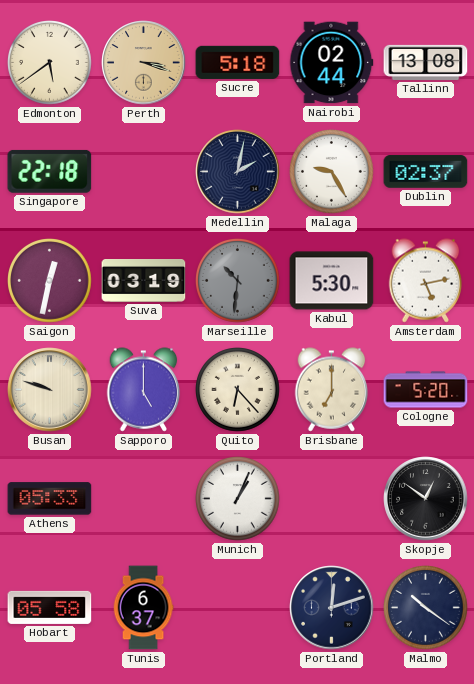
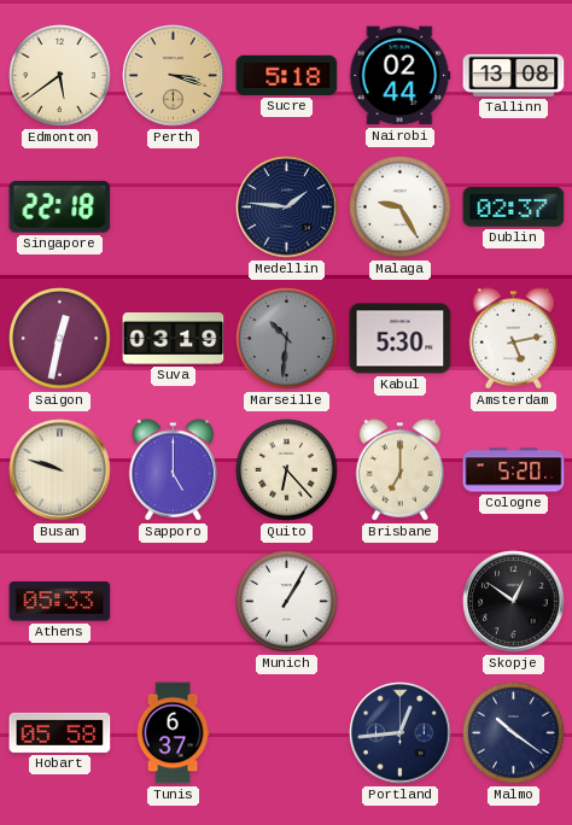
Medellin: 2:02 -> 1:46
Munich: 1:04 -> 1:05
Portland: 12:12 -> 12:44
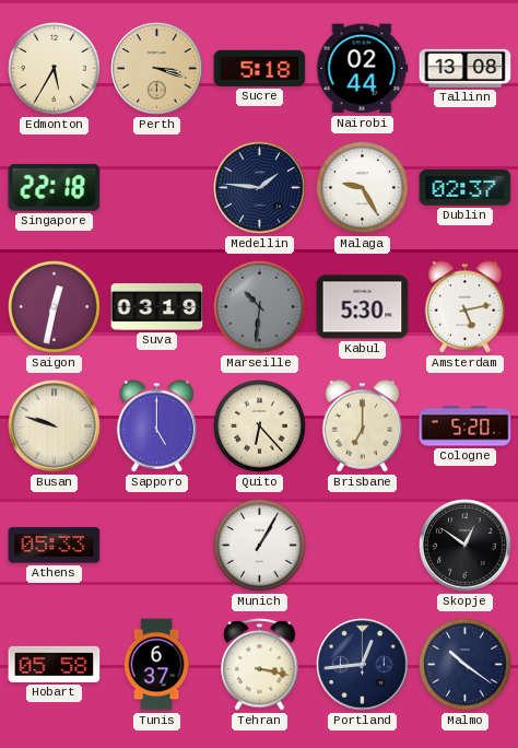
Edmonton: 5:39 -> 5:35
Tehran: none -> 3:17
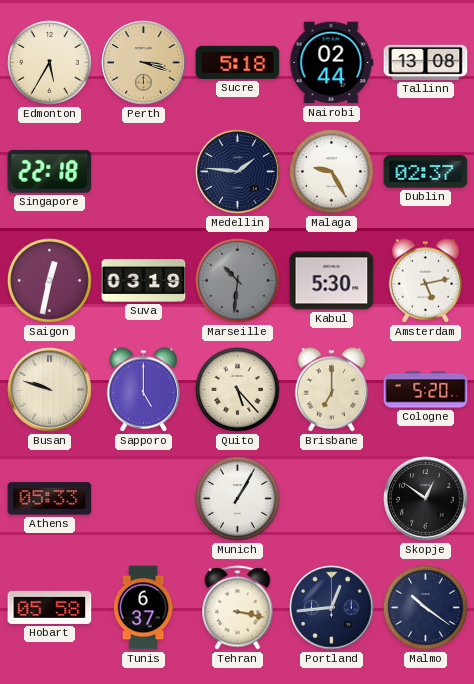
Quito: 6:23 -> 5:23
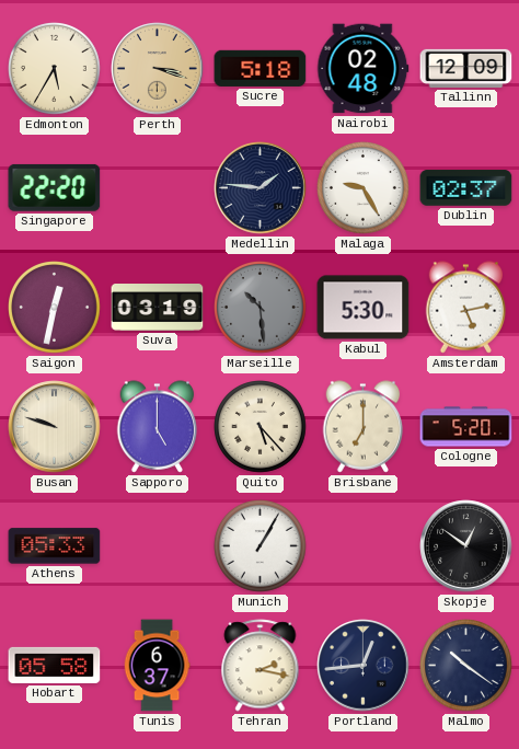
Nairobi: 02:44 -> 02:48
Tallinn: 13:08 -> 12:09
Singapore: 22:18 -> 22:20
Marseille: 10:31 -> 10:29
Tehran: 3:17 -> 2:17
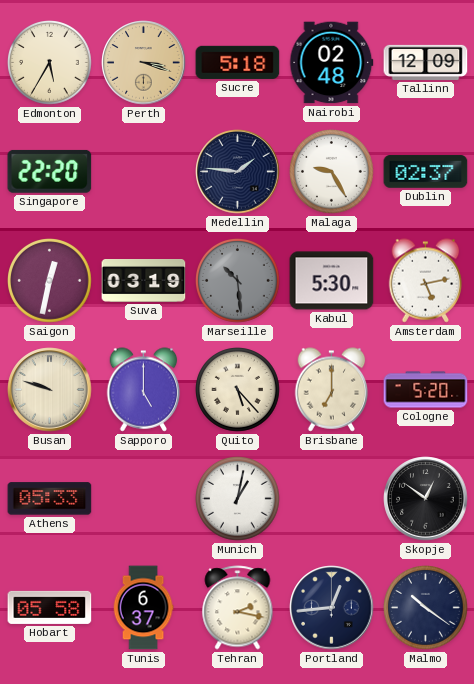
Munich: 1:05 -> 1:02
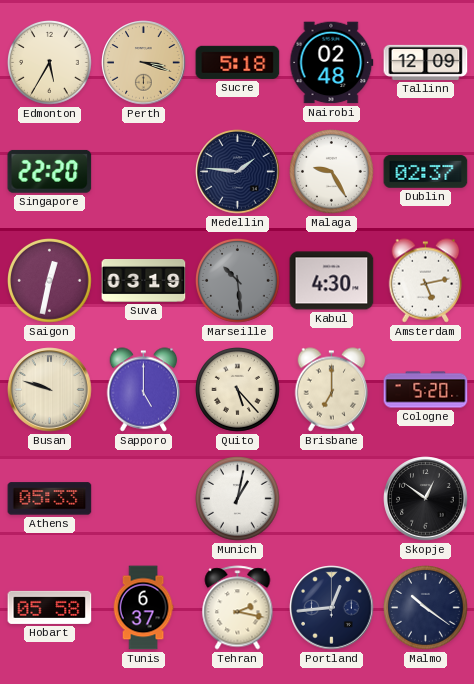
Kabul: 5:30 -> 4:30
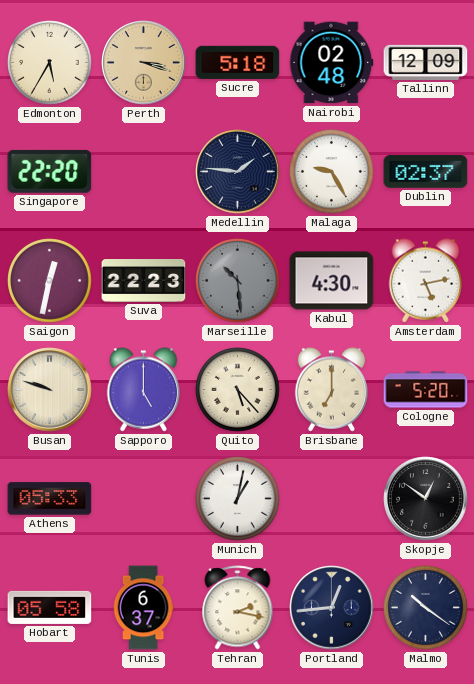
Suva: 03:19 -> 22:23
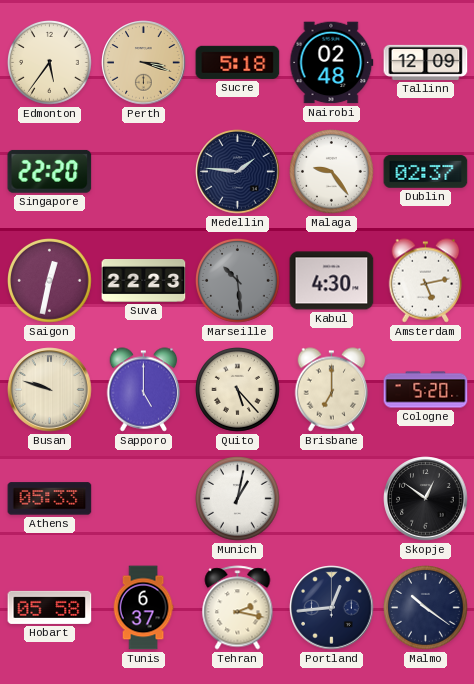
Edmonton: 5:35 -> 5:36
Malaga: 9:25 -> 9:24
